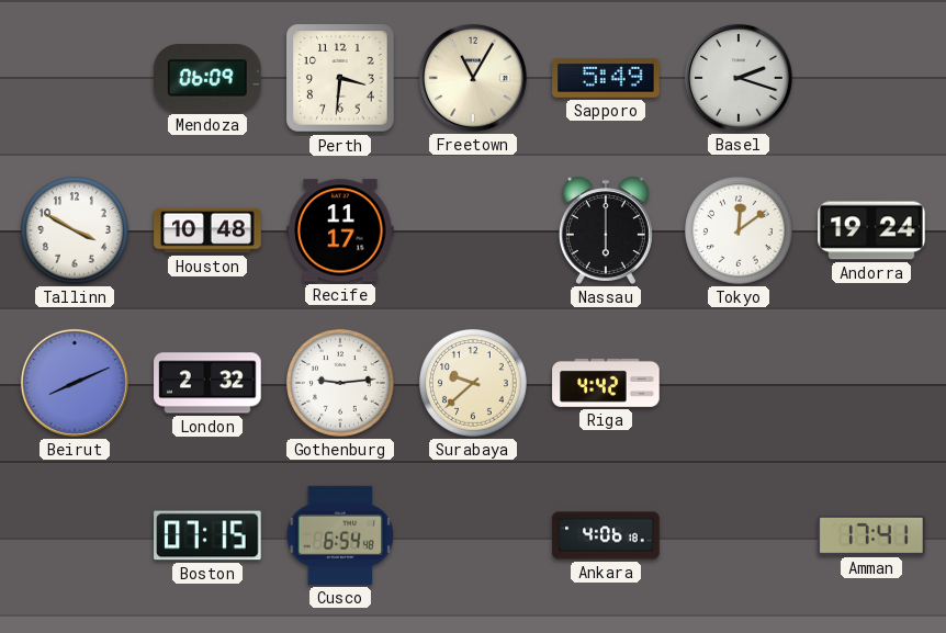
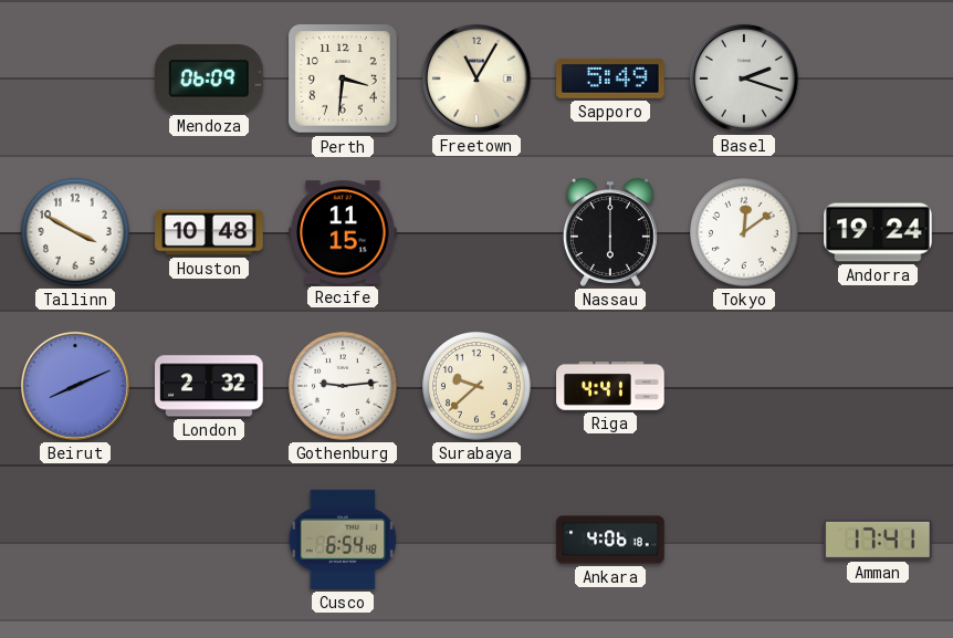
Recife: 11:17 -> 11:15
Riga: 4:42 -> 4:41
Boston: 07:15 -> none
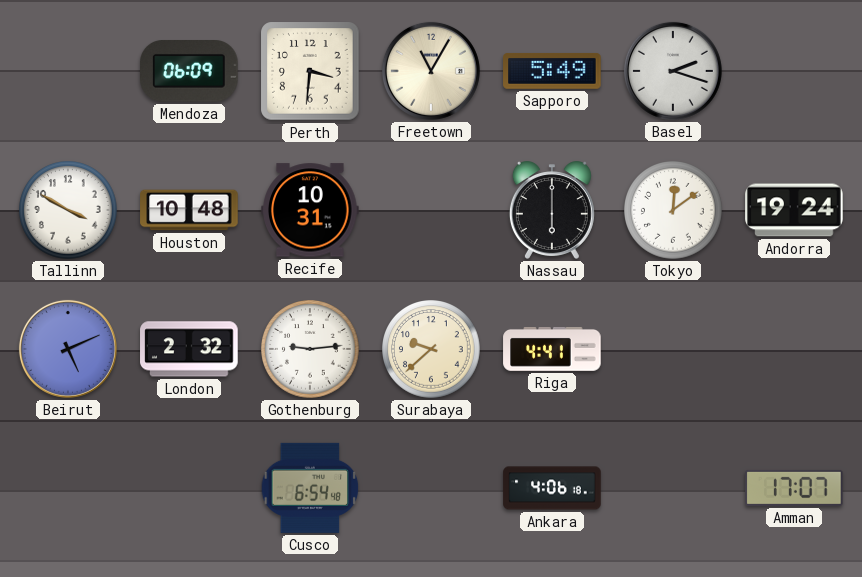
Recife: 11:15 -> 10:31
Beirut: 8:11 -> 5:11
Amman: 17:41 -> 17:07
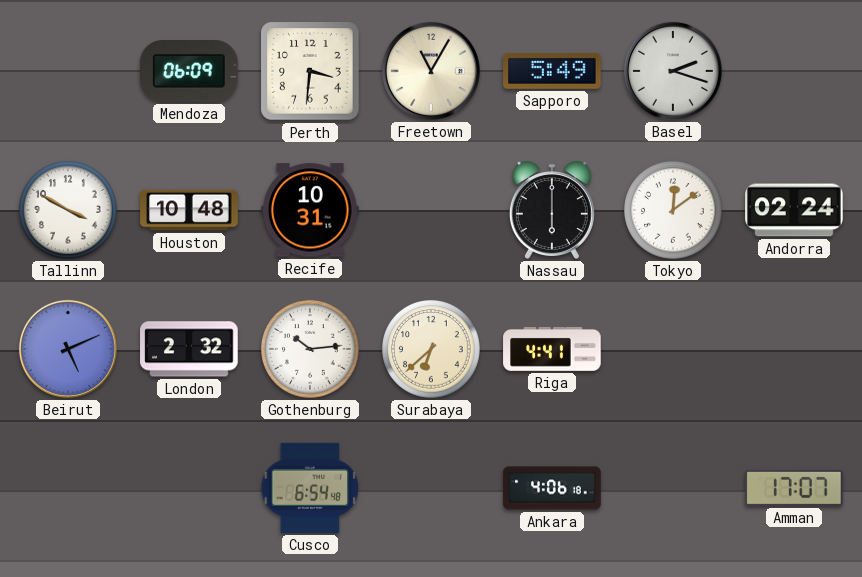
Andorra: 19:24 -> 02:24
Gothenburg: 9:14 -> 10:14
Surabaya: 9:38 -> 6:38
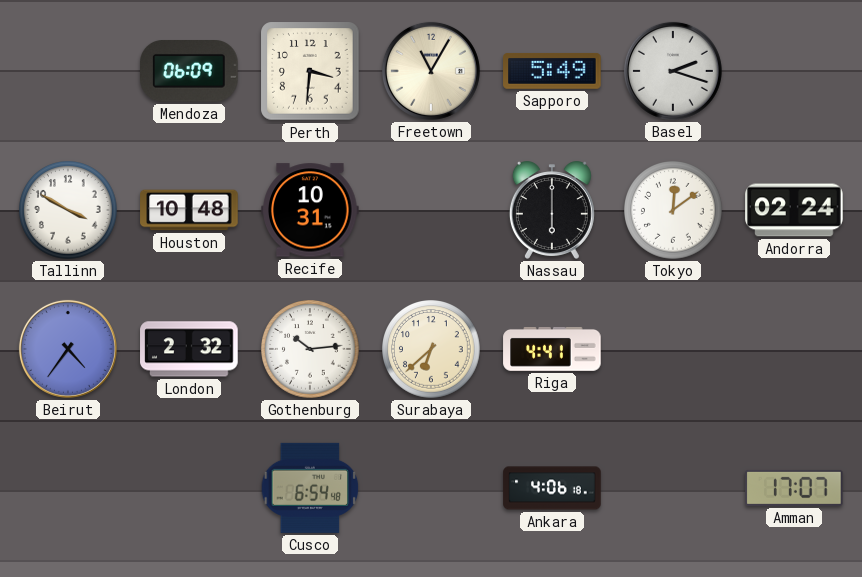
Beirut: 5:11 -> 4:36
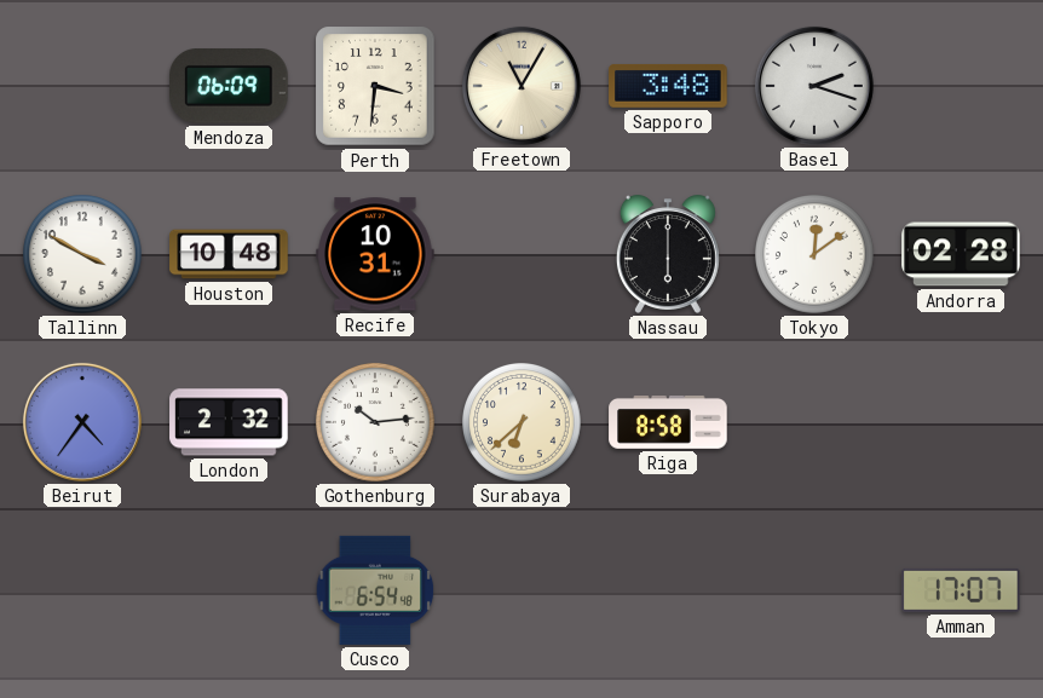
Sapporo: 5:49 -> 3:48
Andorra: 02:24 -> 02:28
Riga: 4:41 -> 8:58
Ankara: 4:06 -> none
